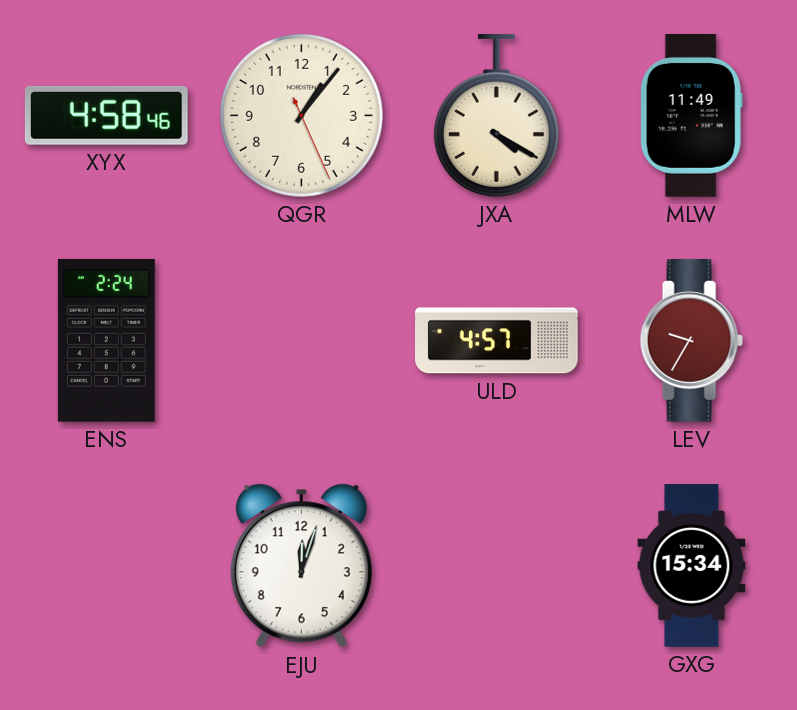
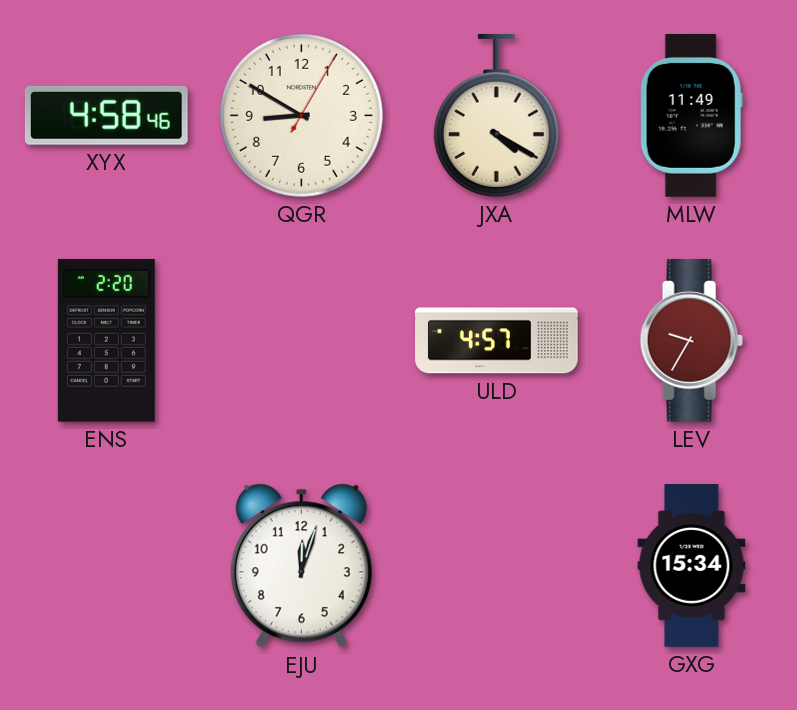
QGR: 1:06 -> 8:50
ENS: 2:24 -> 2:20
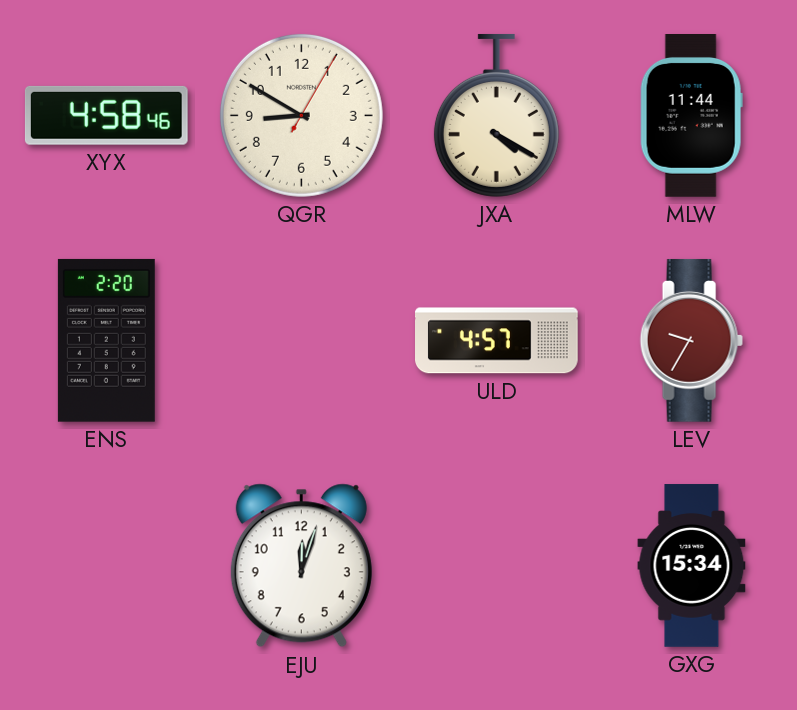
MLW: 11:49 -> 11:44
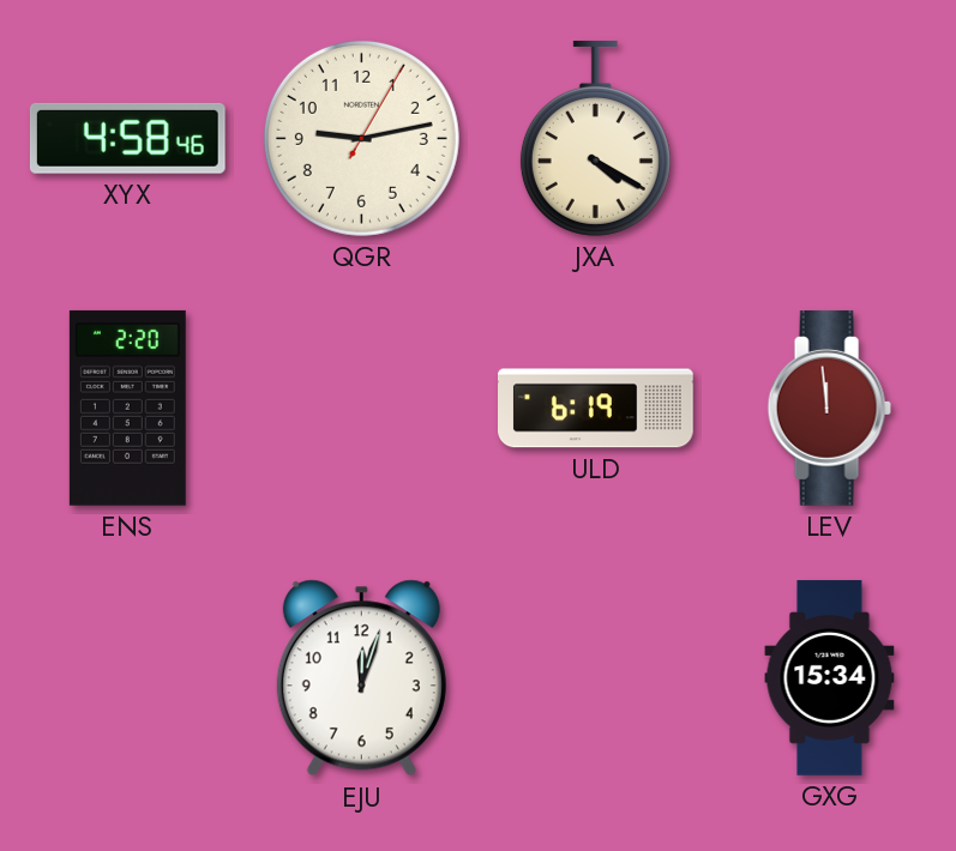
QGR: 8:50 -> 9:13
MLW: 11:44 -> none
ULD: 4:57 -> 6:19
LEV: 9:35 -> 11:59
